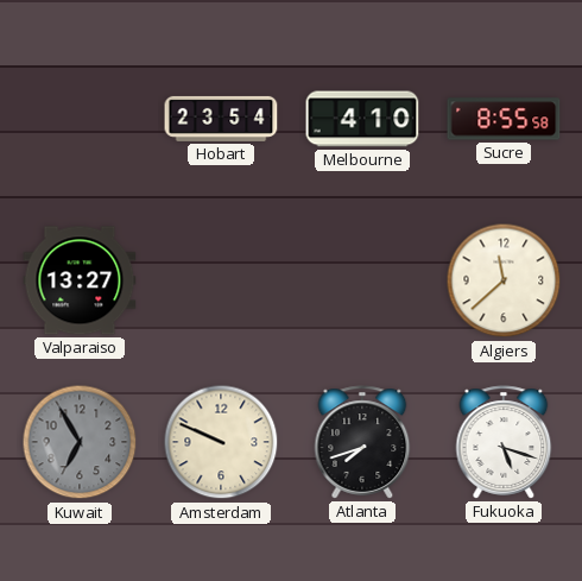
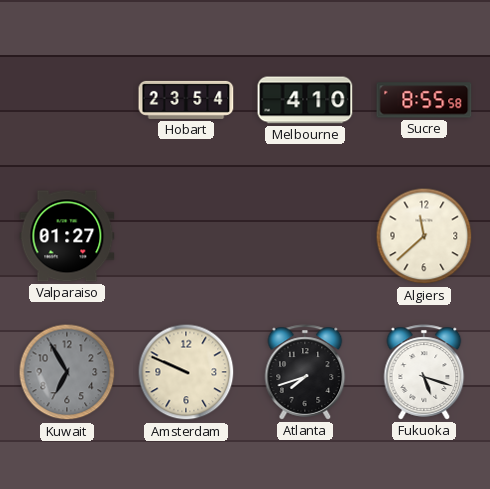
Valparaiso: 13:27 -> 01:27
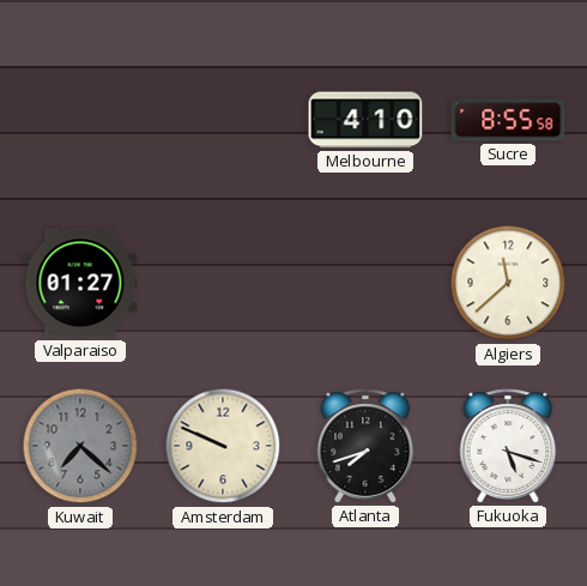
Hobart: 23:54 -> none
Kuwait: 6:55 -> 7:22
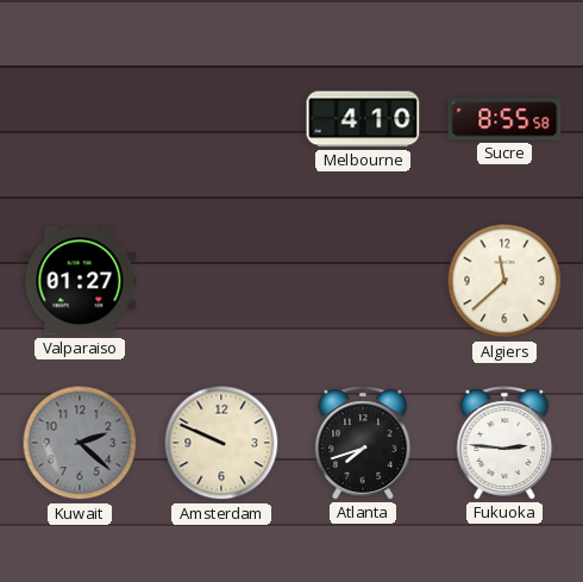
Kuwait: 7:22 -> 2:22
Fukuoka: 5:18 -> 2:46
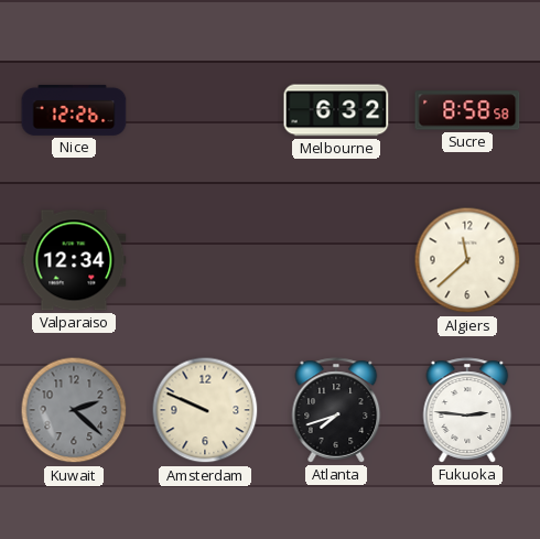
Nice: none -> 12:26
Melbourne: 4:10 -> 6:32
Sucre: 8:55 -> 8:58
Valparaiso: 01:27 -> 12:34
